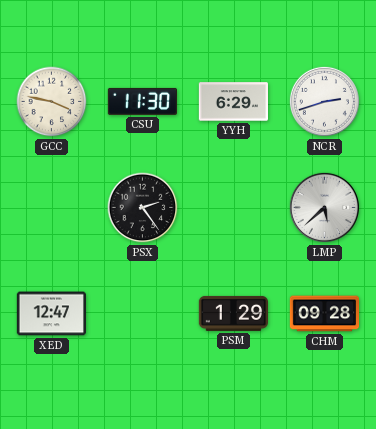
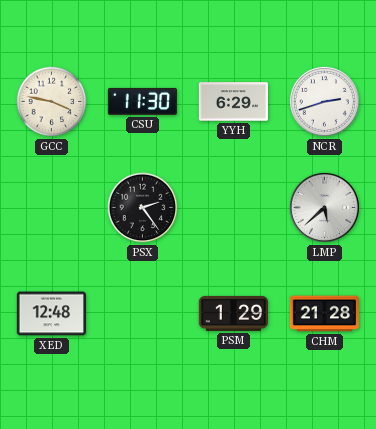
XED: 12:47 -> 12:48
CHM: 09:28 -> 21:28
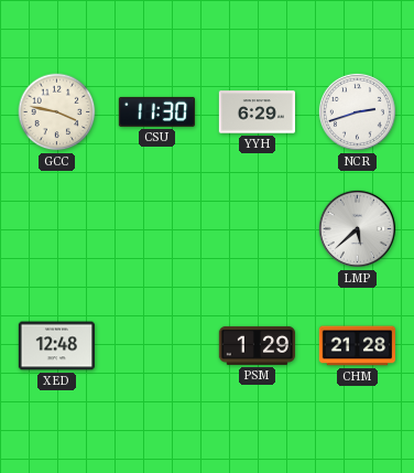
PSX: 2:24 -> none
